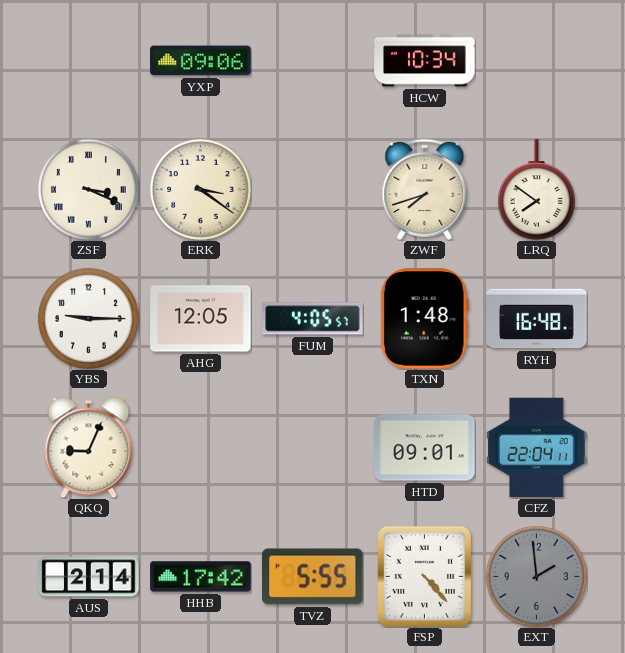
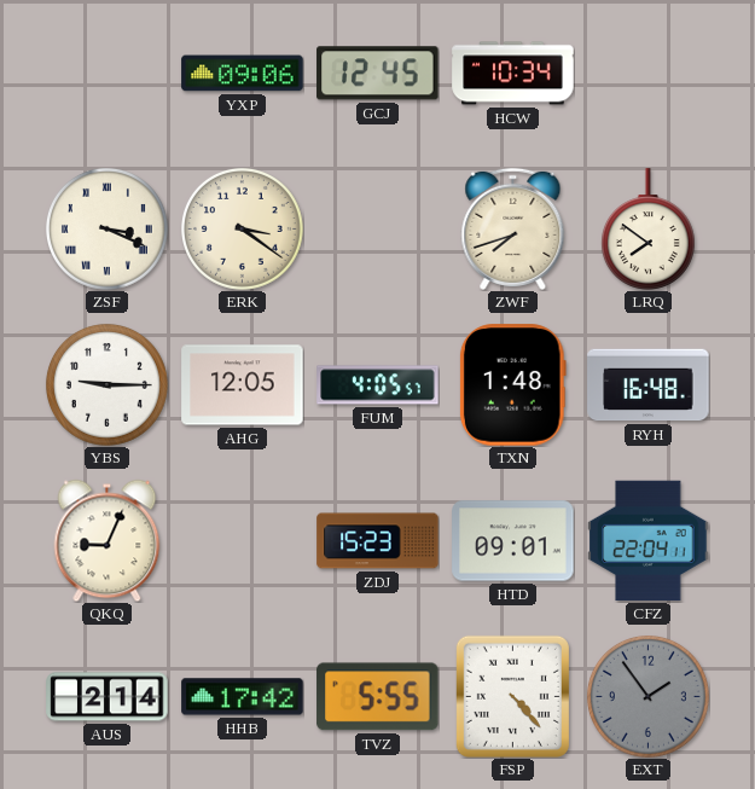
GCJ: none -> 12:45
ZDJ: none -> 15:23
EXT: 1:59 -> 1:54
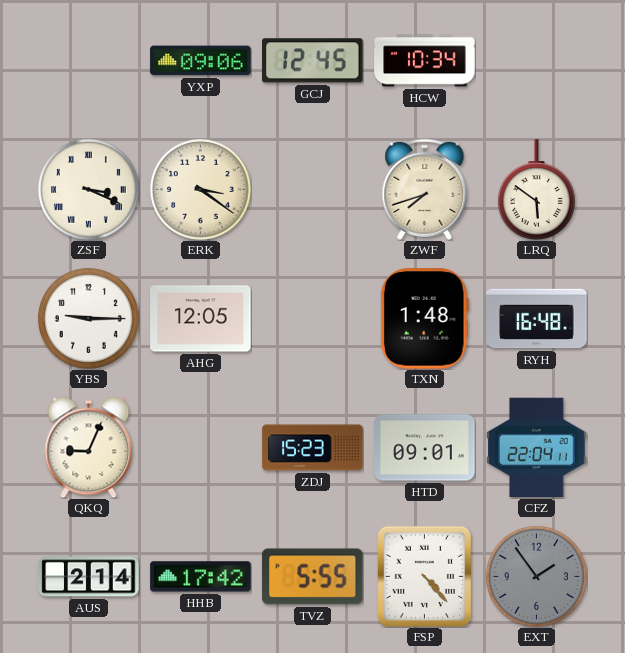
LRQ: 7:51 -> 5:51
FUM: 4:05 -> none
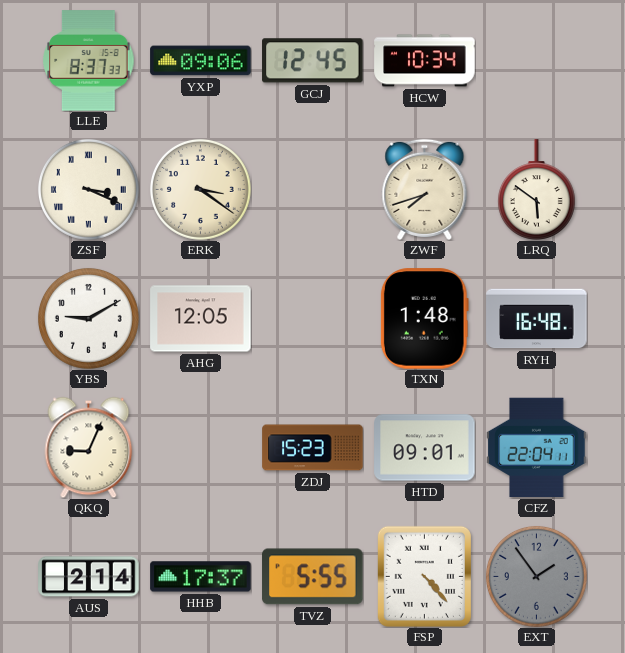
LLE: none -> 8:37
YBS: 9:15 -> 9:10
HHB: 17:42 -> 17:37
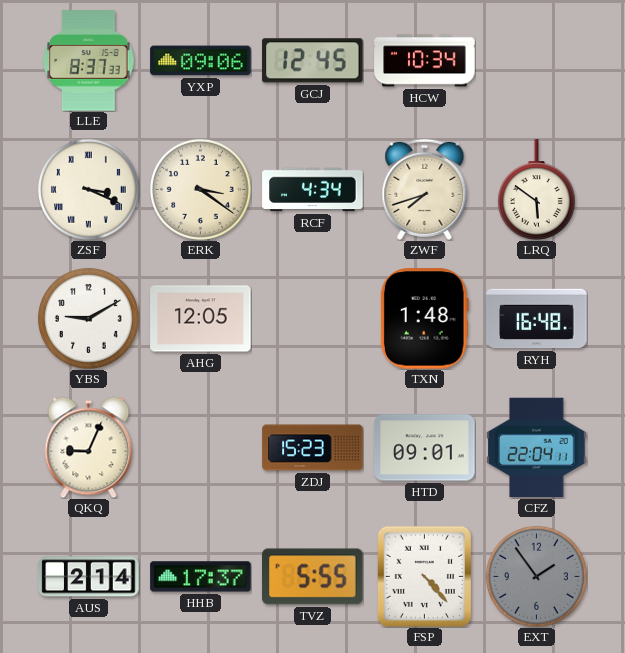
RCF: none -> 4:34
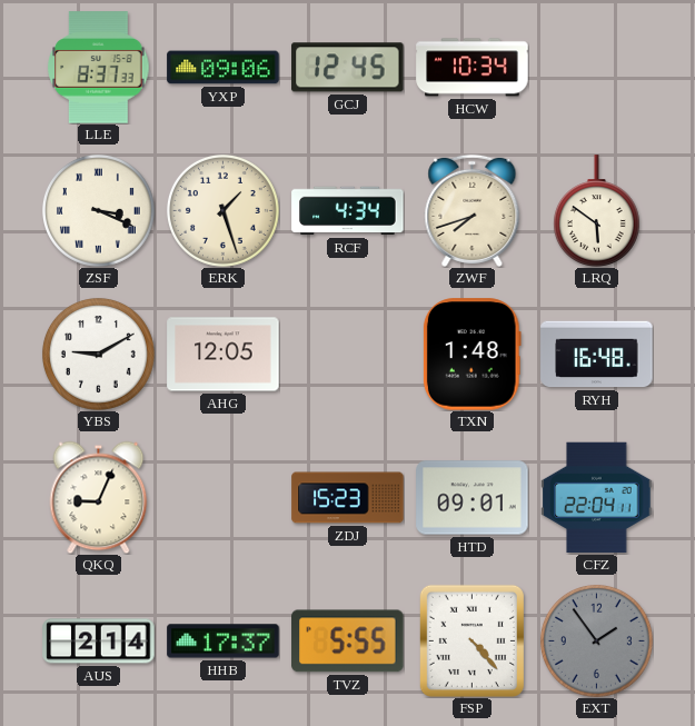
ERK: 3:21 -> 1:27
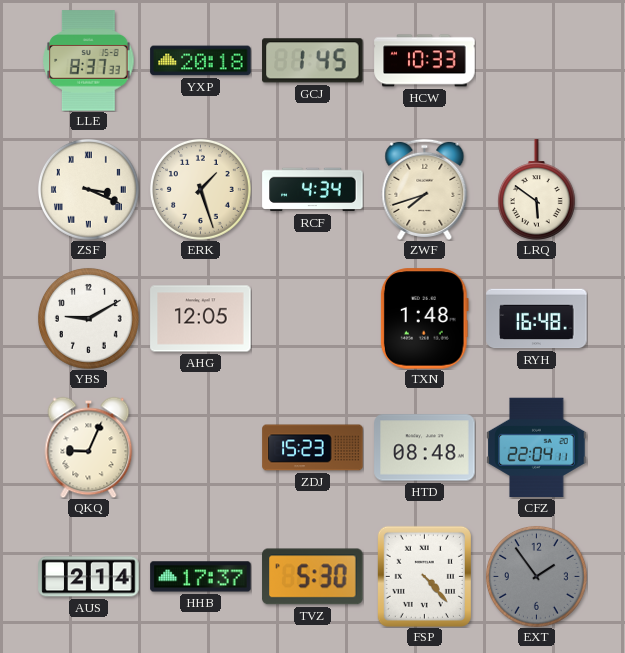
YXP: 09:06 -> 20:18
GCJ: 12:45 -> 1:45
HCW: 10:34 -> 10:33
HTD: 09:01 -> 08:48
TVZ: 5:55 -> 5:30
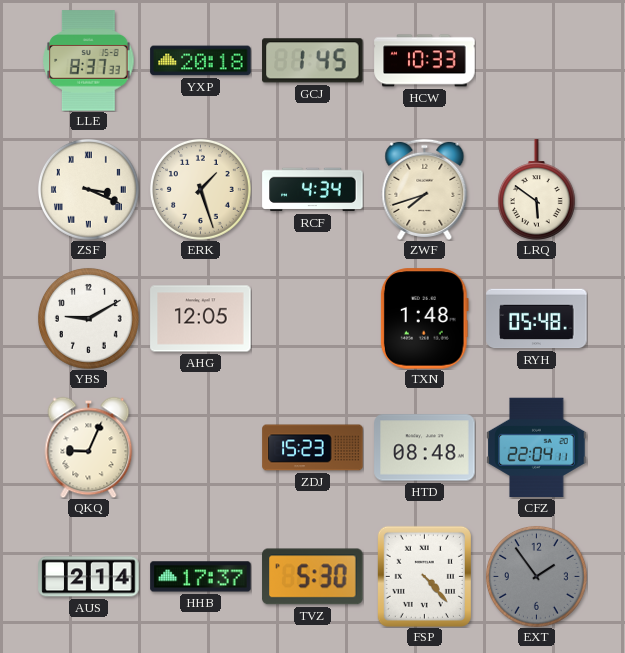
RYH: 16:48 -> 05:48
